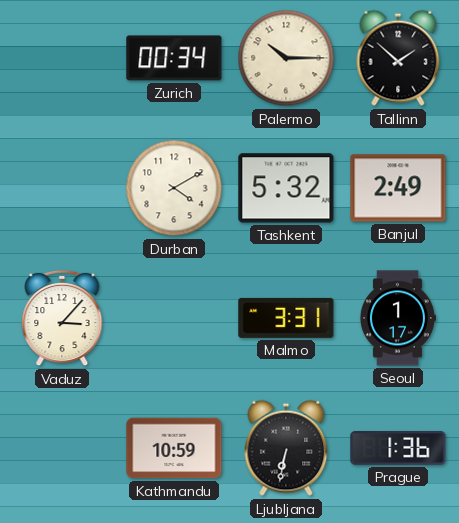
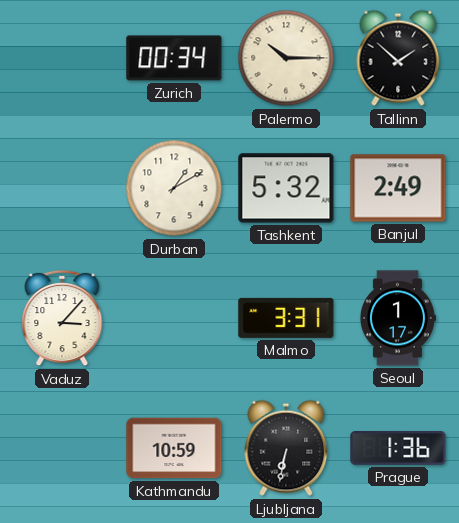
Durban: 4:10 -> 1:10
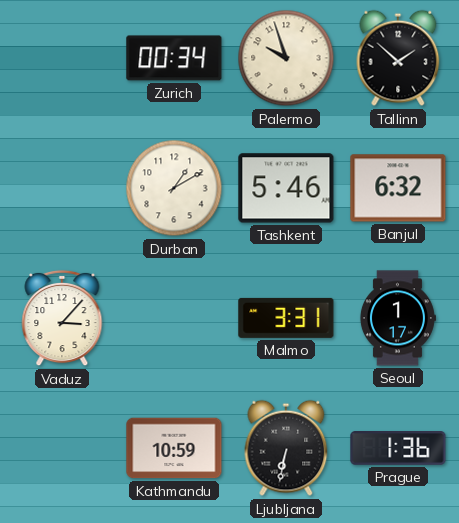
Palermo: 10:15 -> 9:57
Tashkent: 5:32 -> 5:46
Banjul: 2:49 -> 6:32
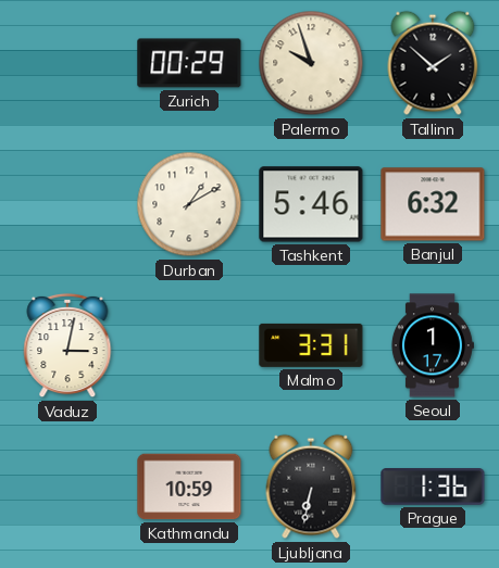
Zurich: 00:34 -> 00:29
Vaduz: 3:07 -> 3:02
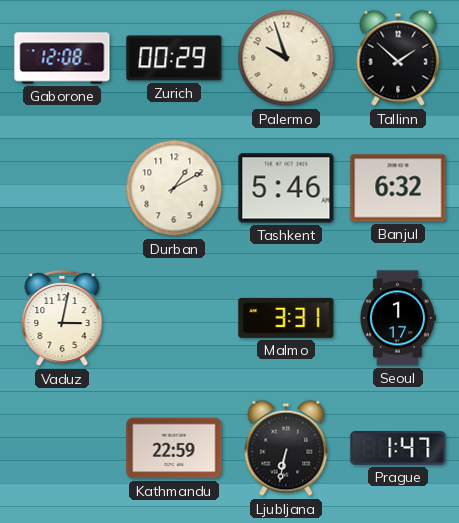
Gaborone: none -> 12:08
Kathmandu: 10:59 -> 22:59
Prague: 1:36 -> 1:47
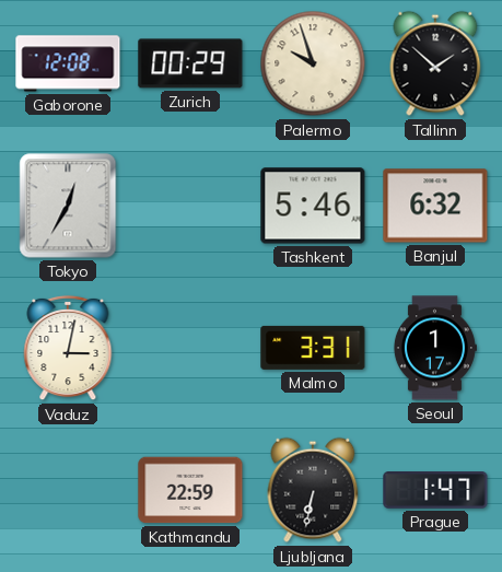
Tokyo: none -> 12:35
Durban: 1:10 -> none
